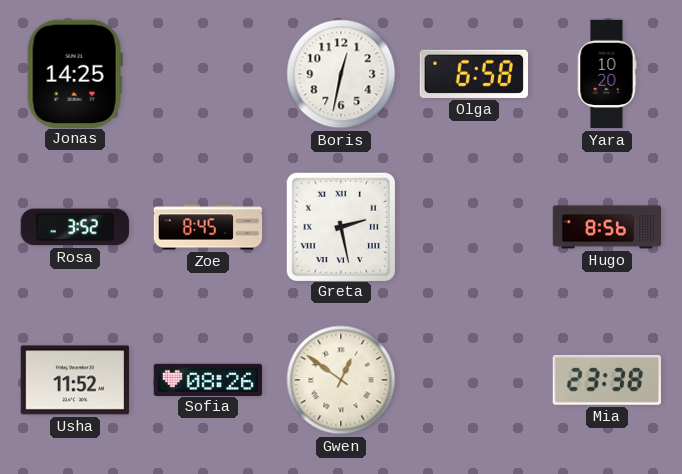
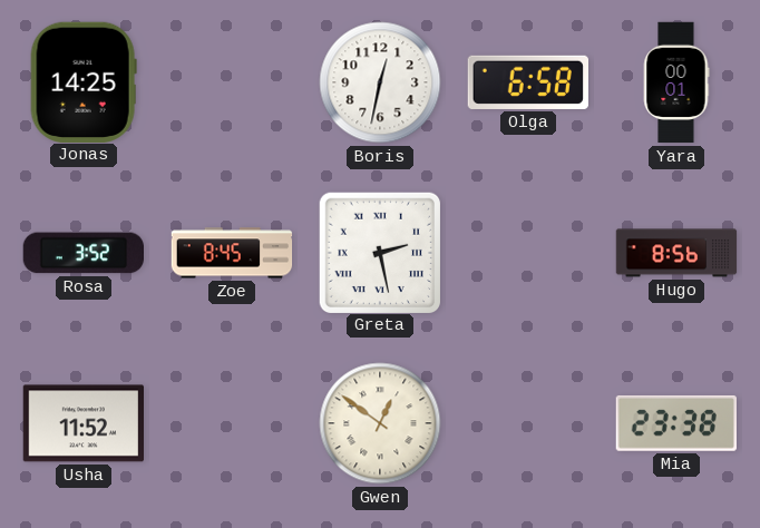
Yara: 10:20 -> 00:01
Sofia: 08:26 -> none
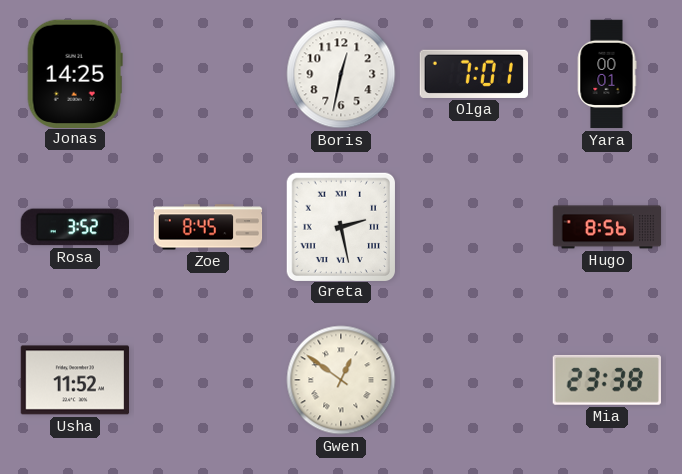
Olga: 6:58 -> 7:01
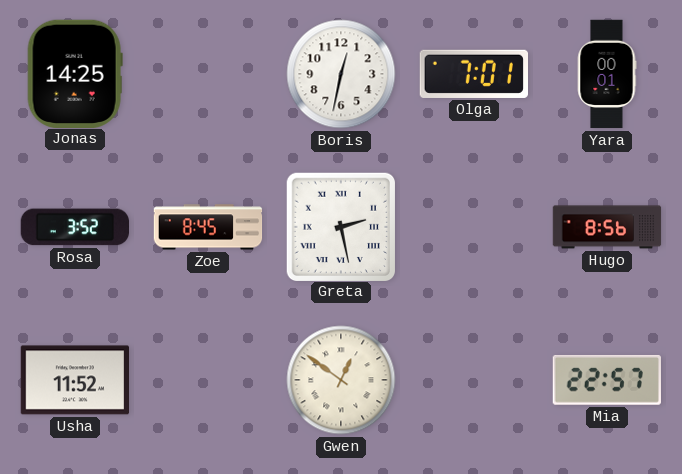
Mia: 23:38 -> 22:57
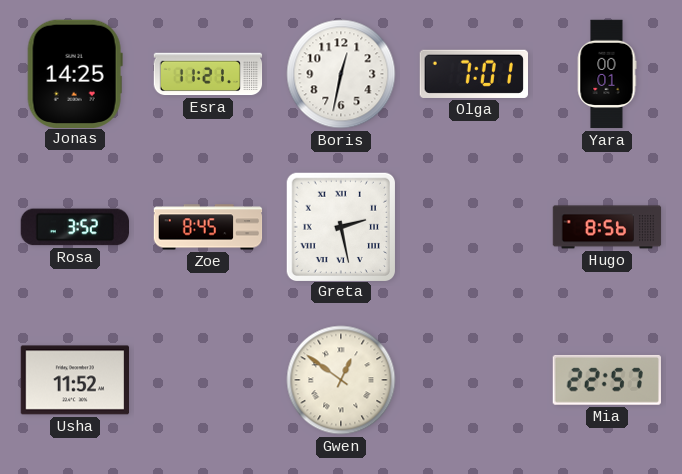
Esra: none -> 11:21
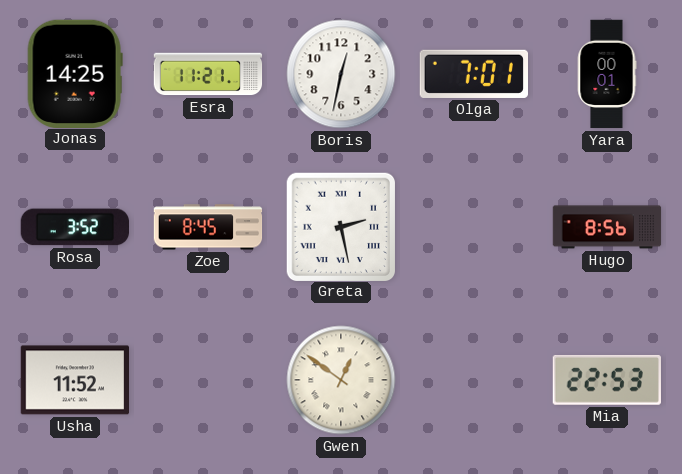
Mia: 22:57 -> 22:53
